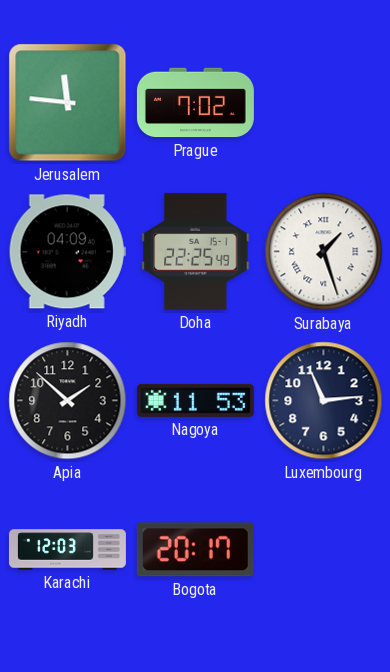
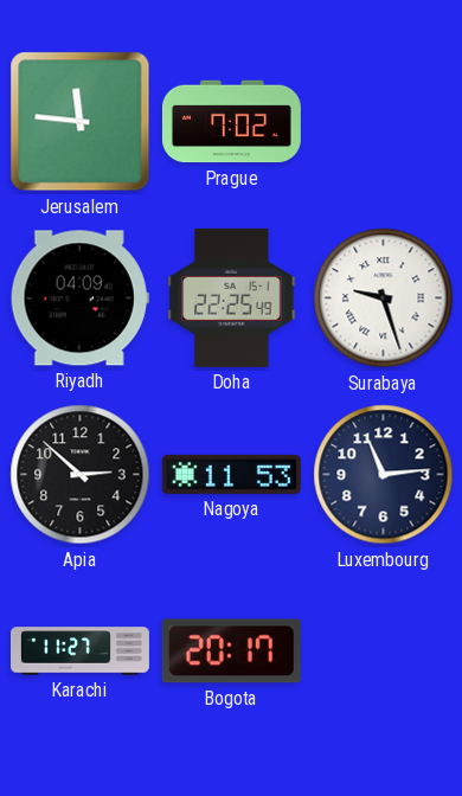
Surabaya: 1:27 -> 9:27
Apia: 1:52 -> 2:52
Karachi: 12:03 -> 11:27
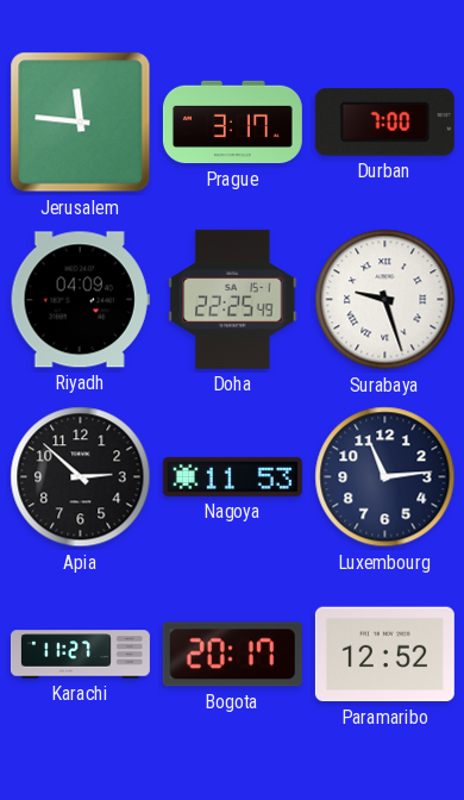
Prague: 7:02 -> 3:17
Durban: none -> 7:00
Paramaribo: none -> 12:52
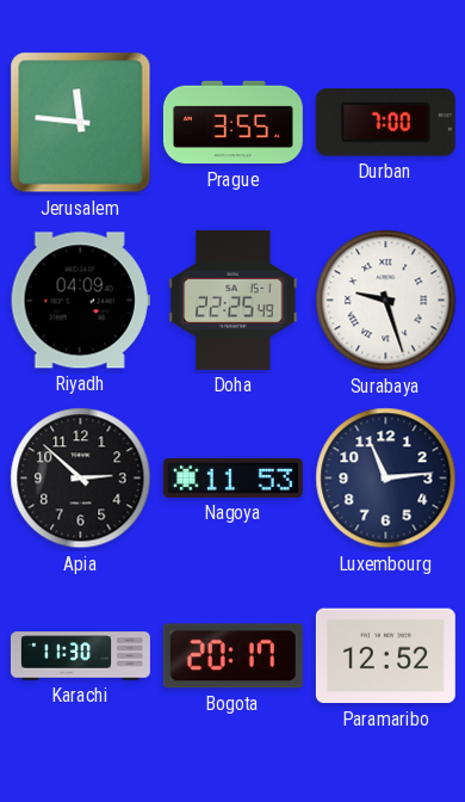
Prague: 3:17 -> 3:55
Karachi: 11:27 -> 11:30
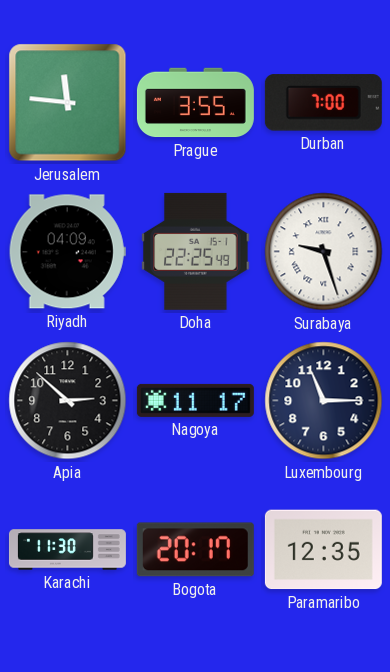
Nagoya: 11:53 -> 11:17
Luxembourg: 11:14 -> 11:15
Paramaribo: 12:52 -> 12:35
